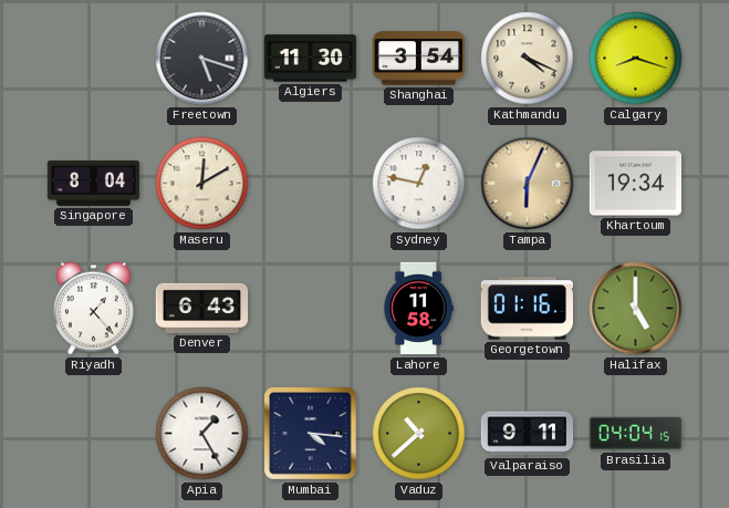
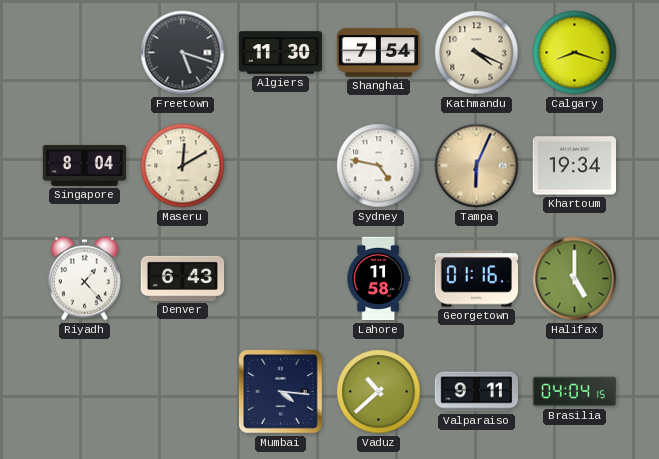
Shanghai: 3:54 -> 7:54
Sydney: 12:47 -> 4:47
Apia: 1:25 -> none
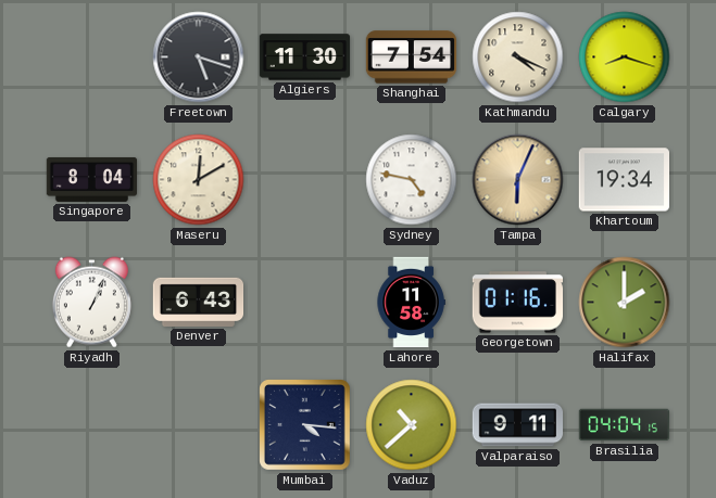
Riyadh: 1:23 -> 1:04
Halifax: 5:00 -> 2:00
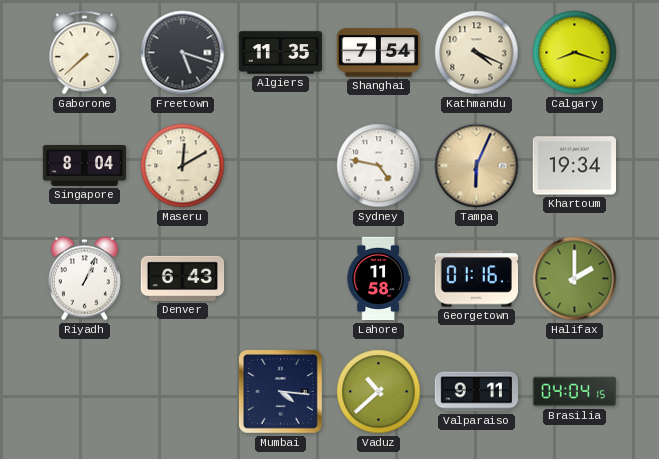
Gaborone: none -> 7:38
Algiers: 11:30 -> 11:35
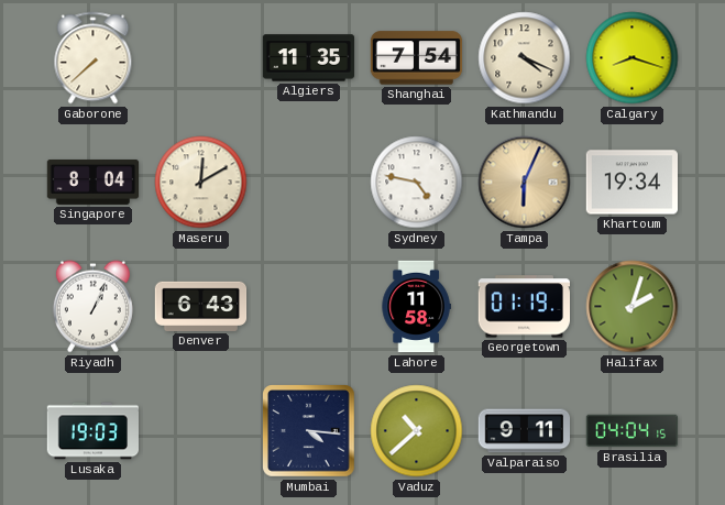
Freetown: 5:18 -> none
Georgetown: 01:16 -> 01:19
Halifax: 2:00 -> 2:03
Lusaka: none -> 19:03
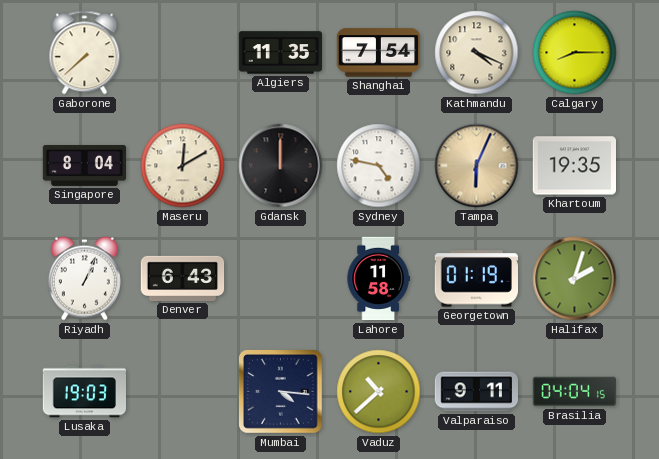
Calgary: 8:18 -> 8:15
Gdansk: none -> 12:00
Khartoum: 19:34 -> 19:35
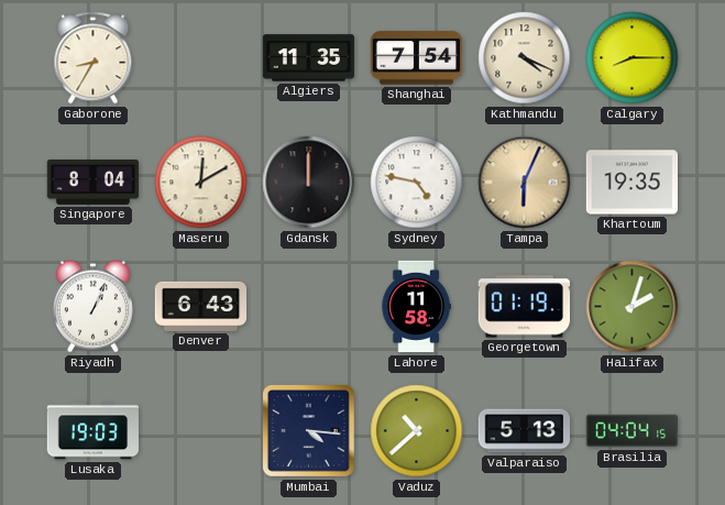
Gaborone: 7:38 -> 8:35
Valparaiso: 9:11 -> 5:13
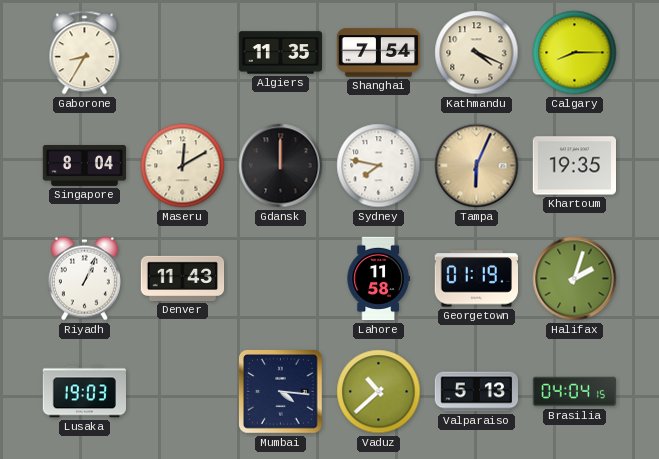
Sydney: 4:47 -> 7:47
Denver: 6:43 -> 11:43
